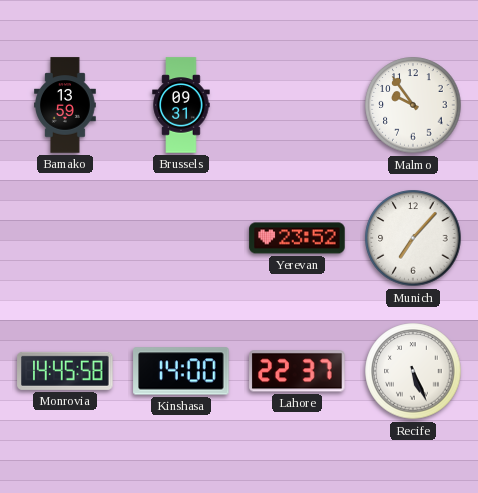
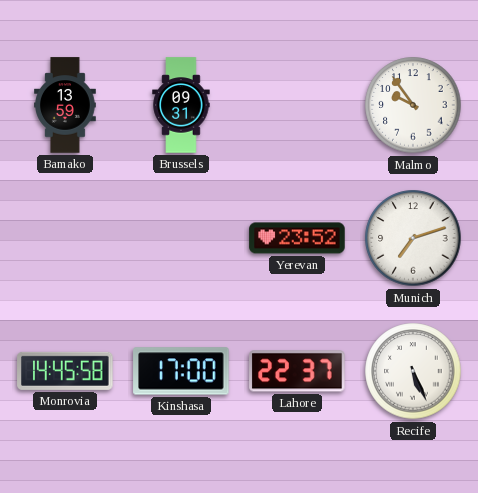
Munich: 7:07 -> 7:12
Kinshasa: 14:00 -> 17:00
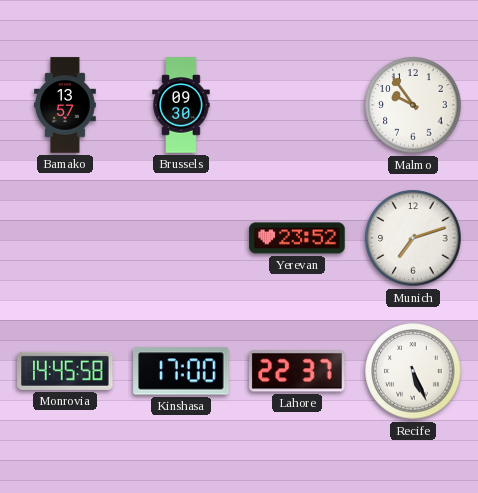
Bamako: 13:59 -> 13:57
Brussels: 09:31 -> 09:30
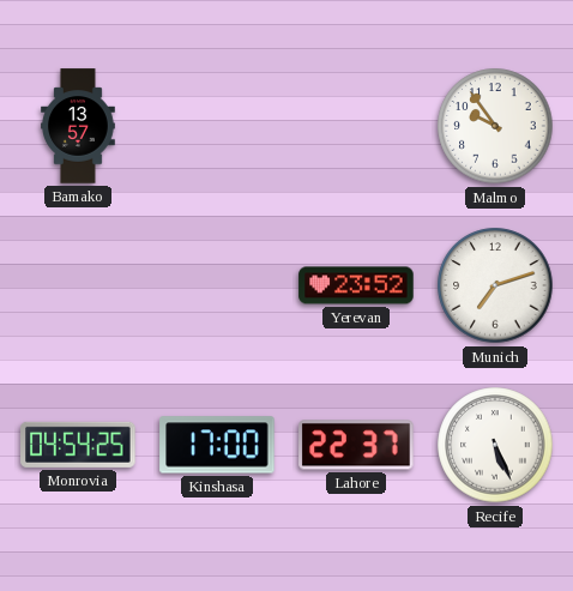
Brussels: 09:30 -> none
Monrovia: 14:45 -> 04:54
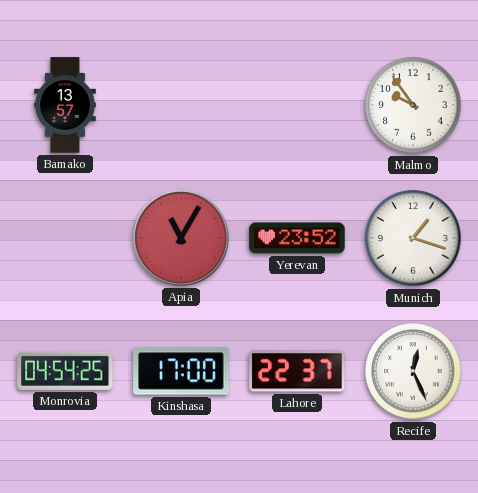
Apia: none -> 11:05
Munich: 7:12 -> 1:18
Recife: 5:26 -> 12:26
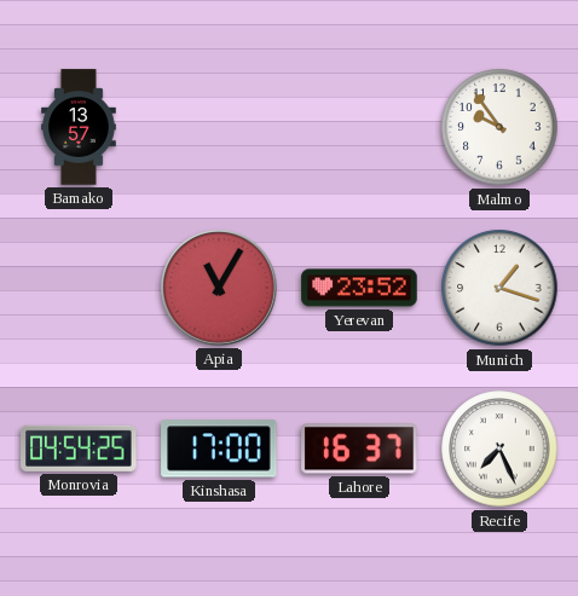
Lahore: 22:37 -> 16:37
Recife: 12:26 -> 7:26
